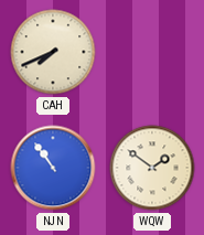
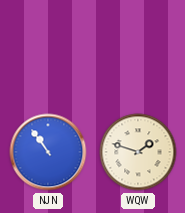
CAH: 7:41 -> none
WQW: 1:51 -> 1:48
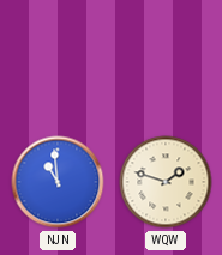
NJN: 10:54 -> 10:59
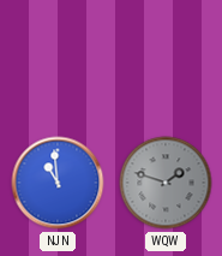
WQW dial: cream -> grey
